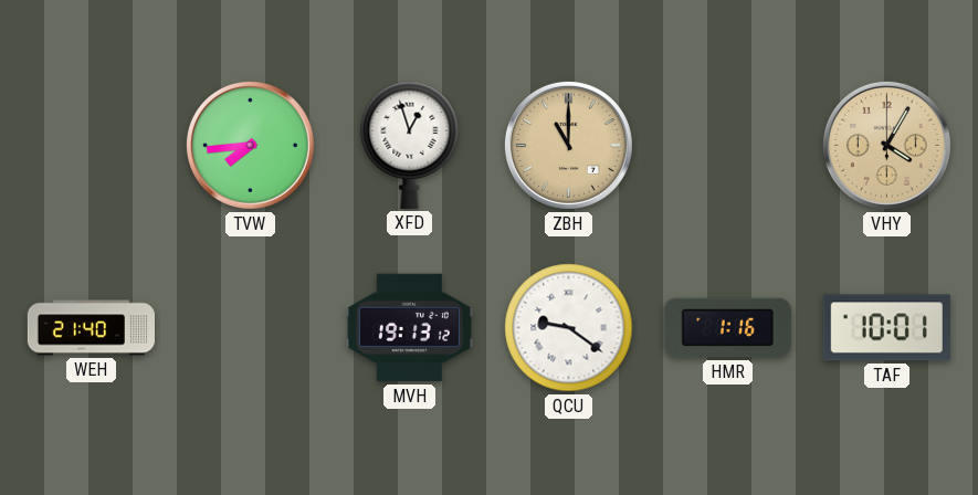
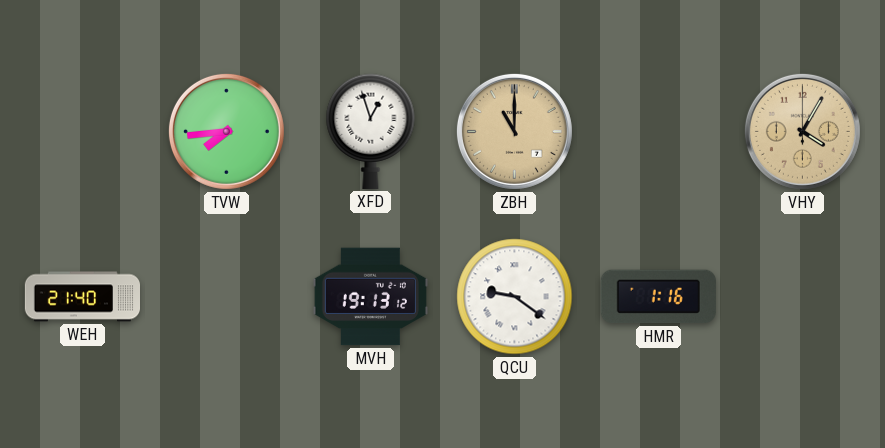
TAF: 10:01 -> none
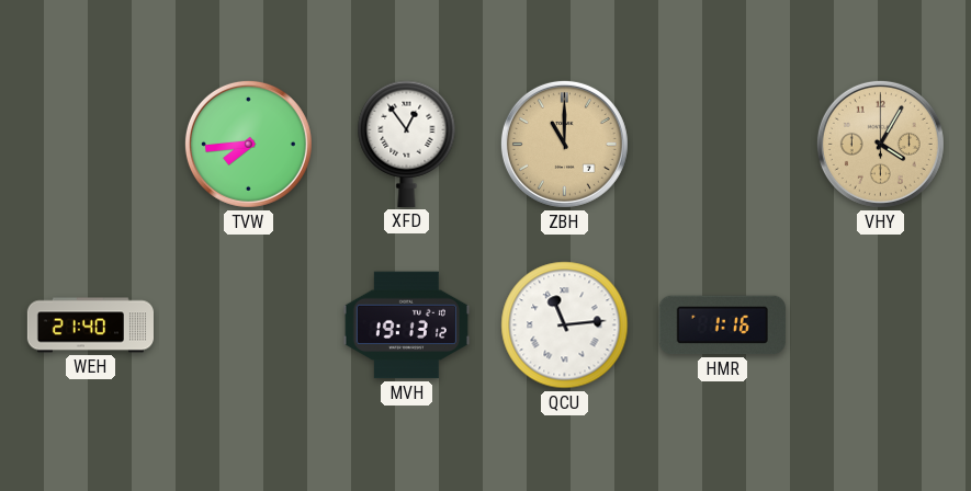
XFD: 12:57 -> 12:54
QCU: 9:21 -> 11:14
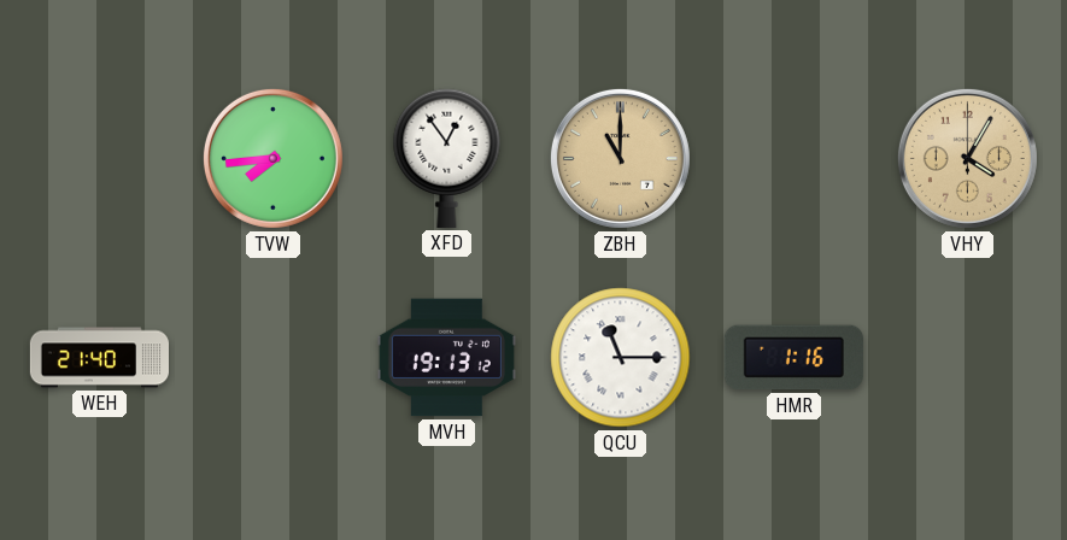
QCU: 11:14 -> 11:15
